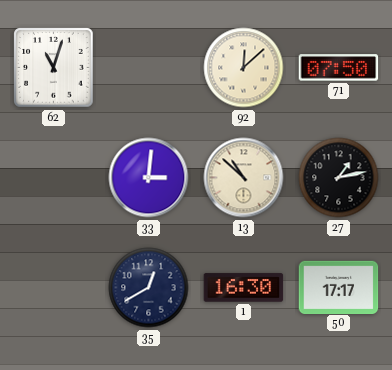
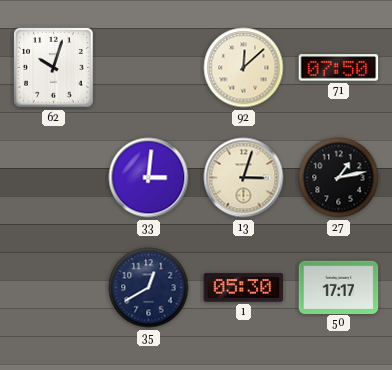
62: 11:03 -> 10:03
13: 10:52 -> 3:03
1: 16:30 -> 05:30
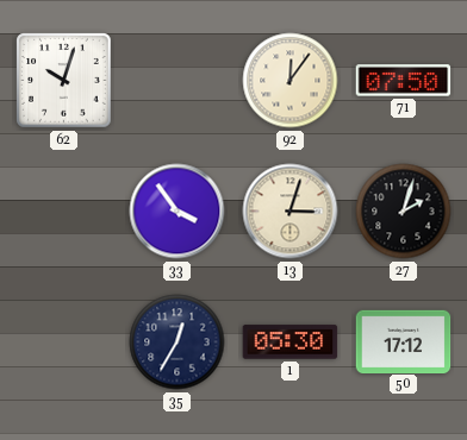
92: 12:08 -> 12:06
33: 3:01 -> 3:54
27: 1:13 -> 2:03
35: 12:40 -> 12:35
50: 17:17 -> 17:12
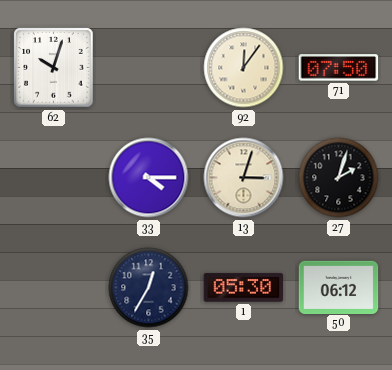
33: 3:54 -> 4:15
50: 17:12 -> 06:12
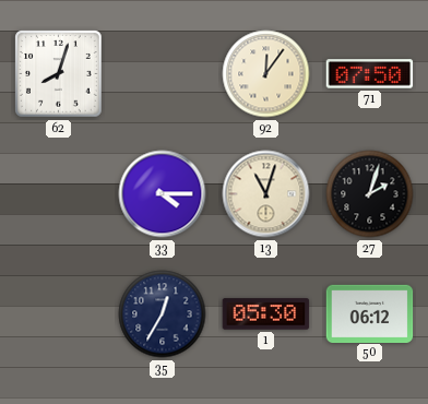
62: 10:03 -> 8:03
13: 3:03 -> 11:03
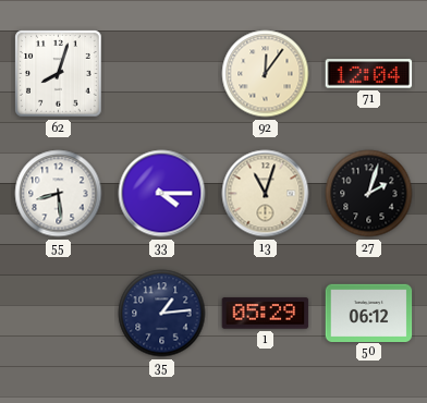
71: 07:50 -> 12:04
55: none -> 8:29
35: 12:35 -> 1:14
1: 05:30 -> 05:29
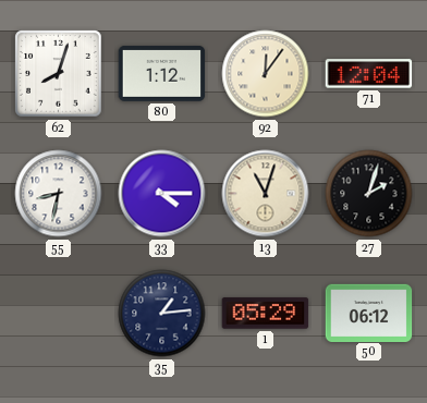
80: none -> 1:12
55: 8:29 -> 8:32
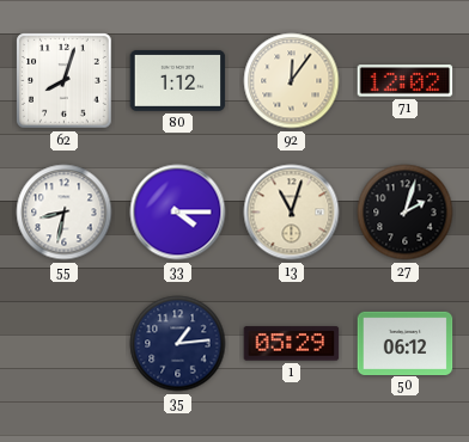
71: 12:04 -> 12:02
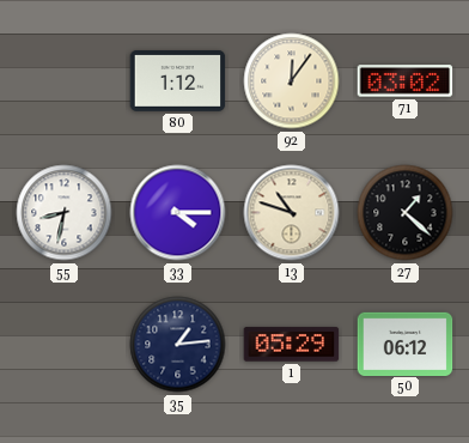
62: 8:03 -> none
71: 12:02 -> 03:02
13: 11:03 -> 10:48
27: 2:03 -> 1:22
